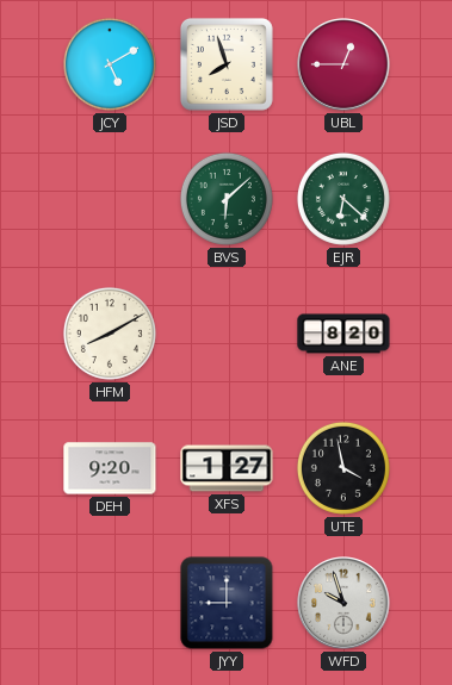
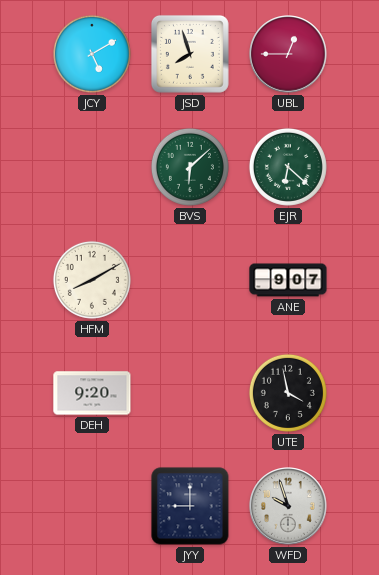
ANE: 8:20 -> 9:07
XFS: 1:27 -> none
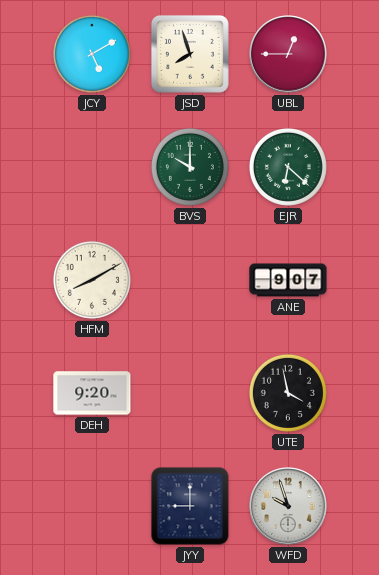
BVS: 6:08 -> 10:00
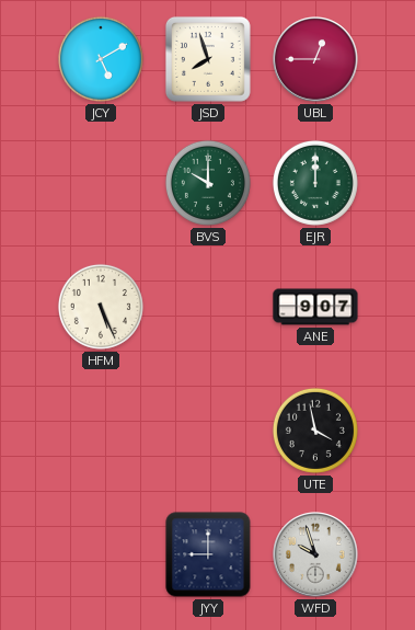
EJR: 6:22 -> 12:00
HFM: 8:10 -> 5:26
DEH: 9:20 -> none
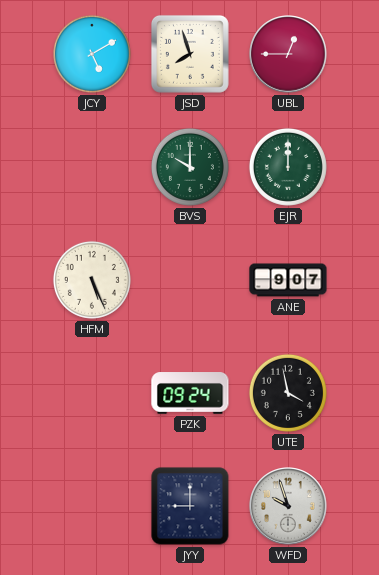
PZK: none -> 09:24
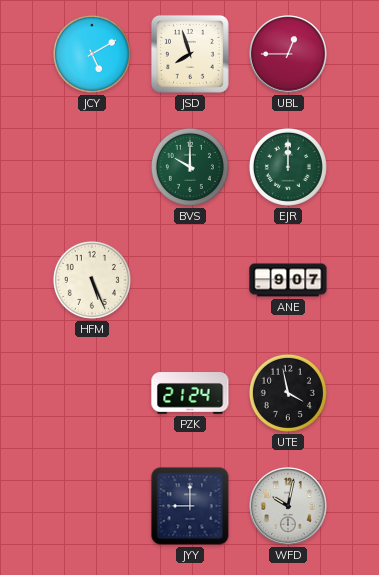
PZK: 09:24 -> 21:24
WFD: 9:57 -> 10:02
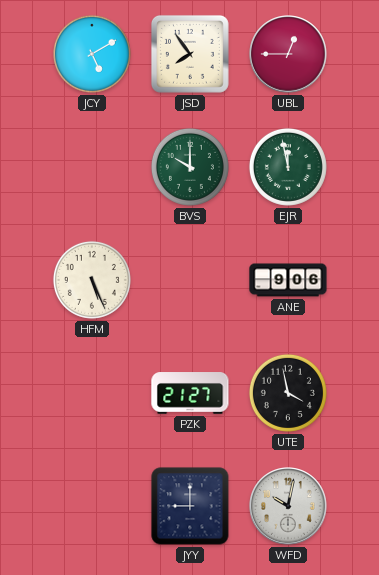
JSD: 7:57 -> 7:54
EJR: 12:00 -> 11:58
ANE: 9:07 -> 9:06
PZK: 21:24 -> 21:27
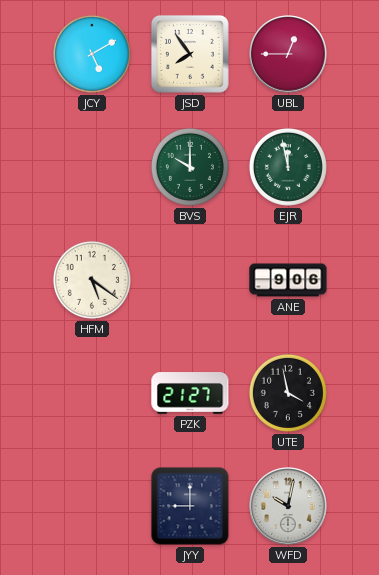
HFM: 5:26 -> 5:21
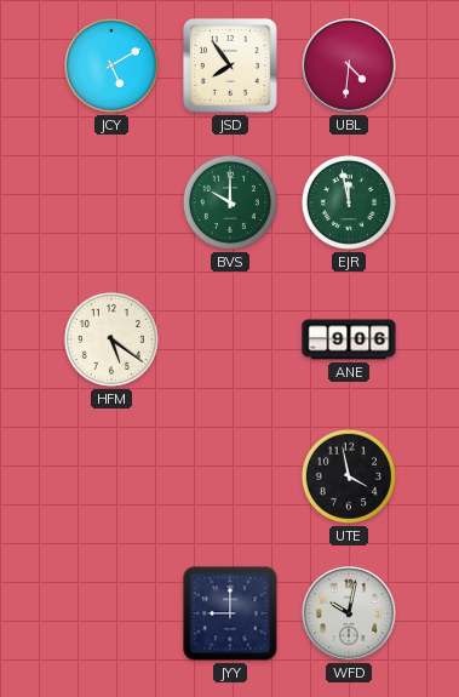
UBL: 12:45 -> 4:31
PZK: 21:27 -> none
